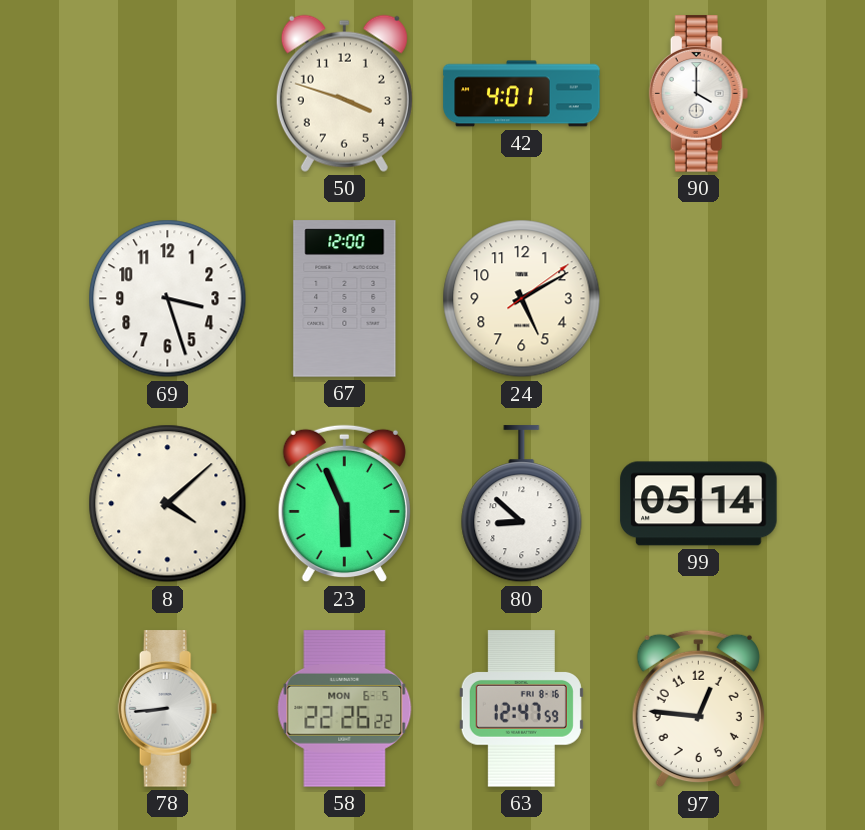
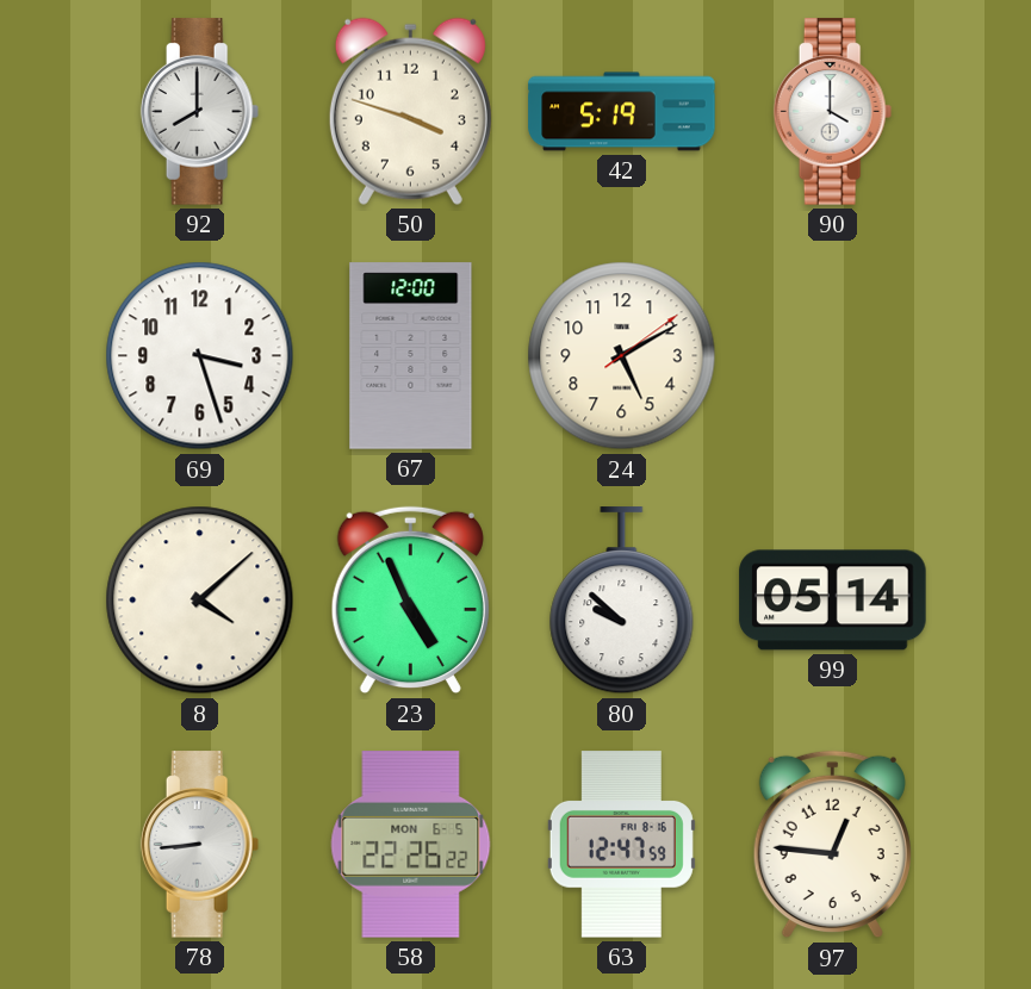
92: none -> 8:00
42: 4:01 -> 5:19
23: 5:56 -> 4:56
80: 8:52 -> 9:52
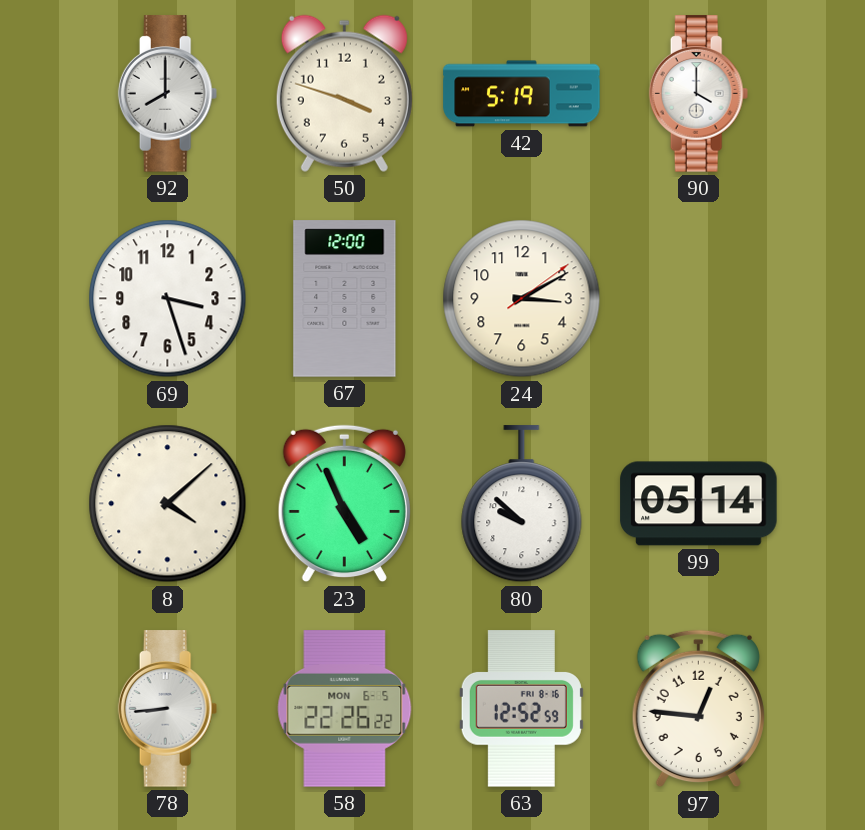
24: 5:10 -> 3:10
63: 12:47 -> 12:52
